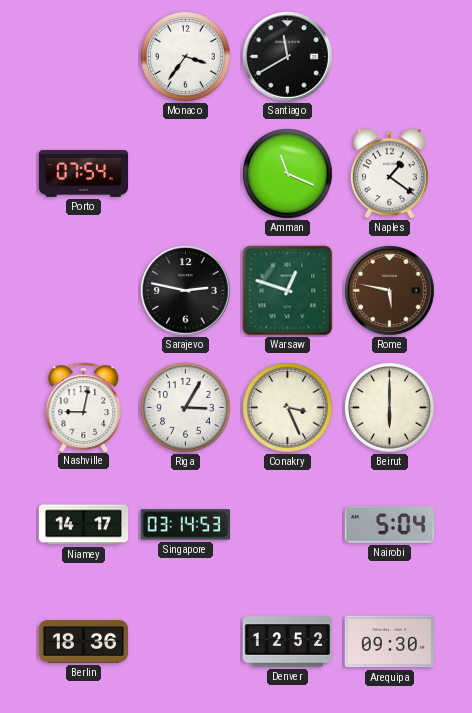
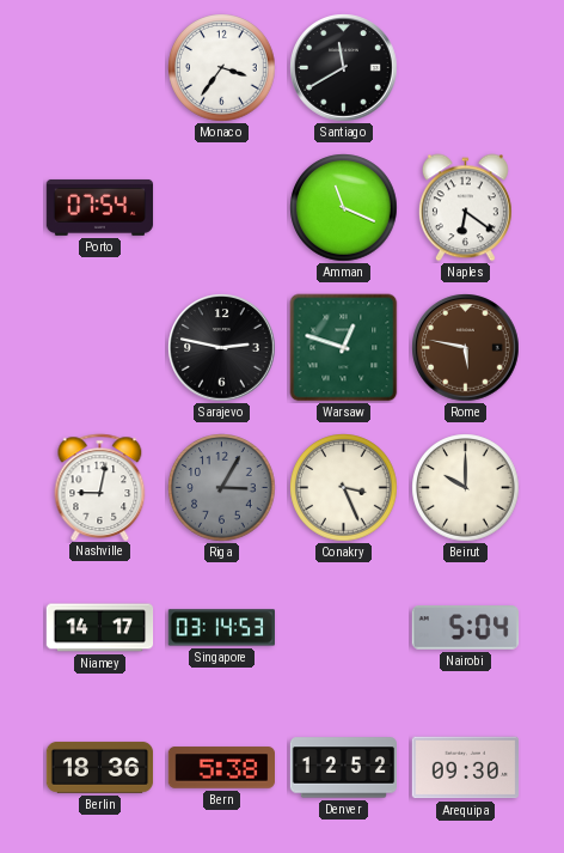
Naples: 1:21 -> 6:21
Riga dial: white -> grey
Beirut: 6:00 -> 10:00
Bern: none -> 5:38
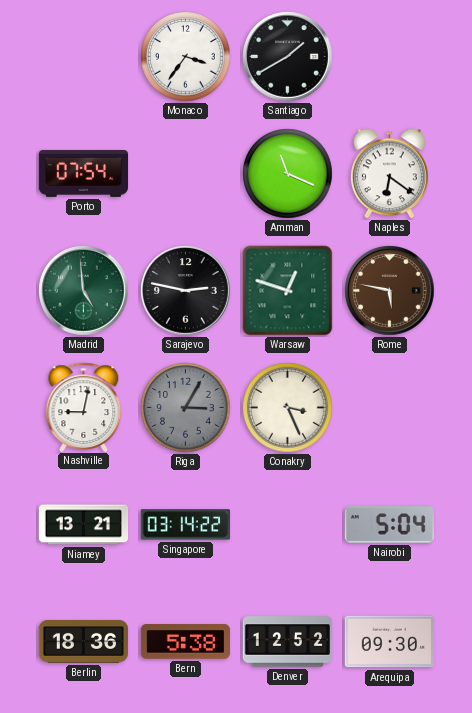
Santiago: 11:40 -> 1:40
Madrid: none -> 4:59
Beirut: 10:00 -> none
Niamey: 14:17 -> 13:21
Singapore: 03:14:53 -> 03:14:22
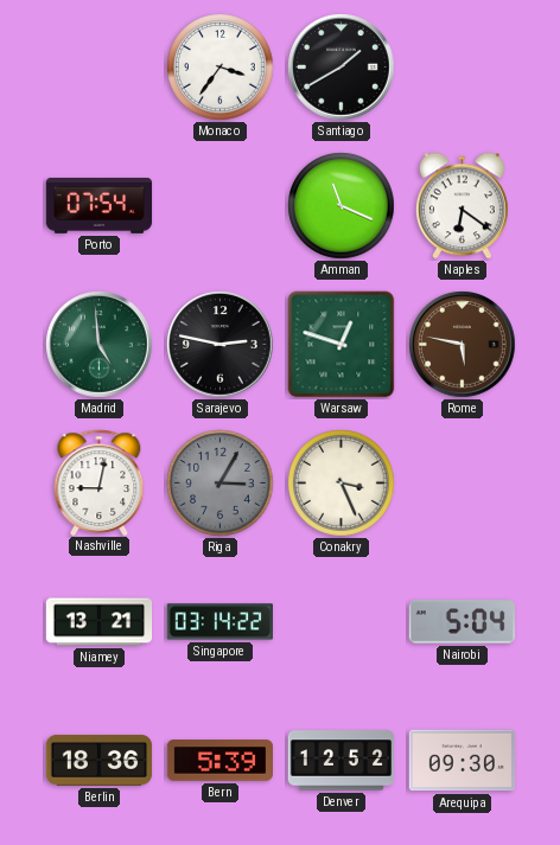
Bern: 5:38 -> 5:39
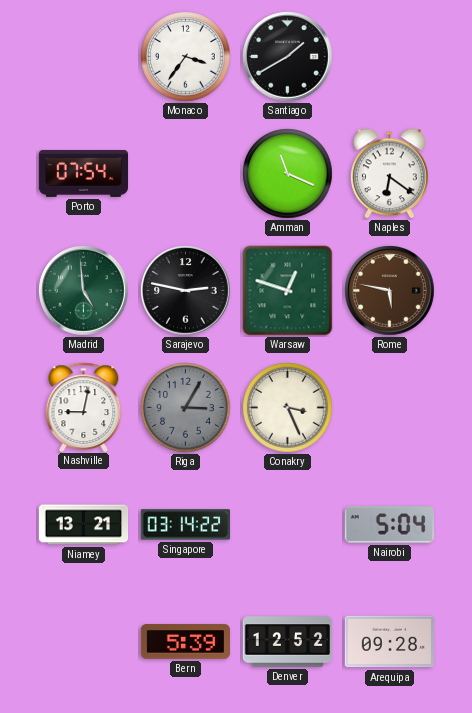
Berlin: 18:36 -> none
Arequipa: 09:30 -> 09:28
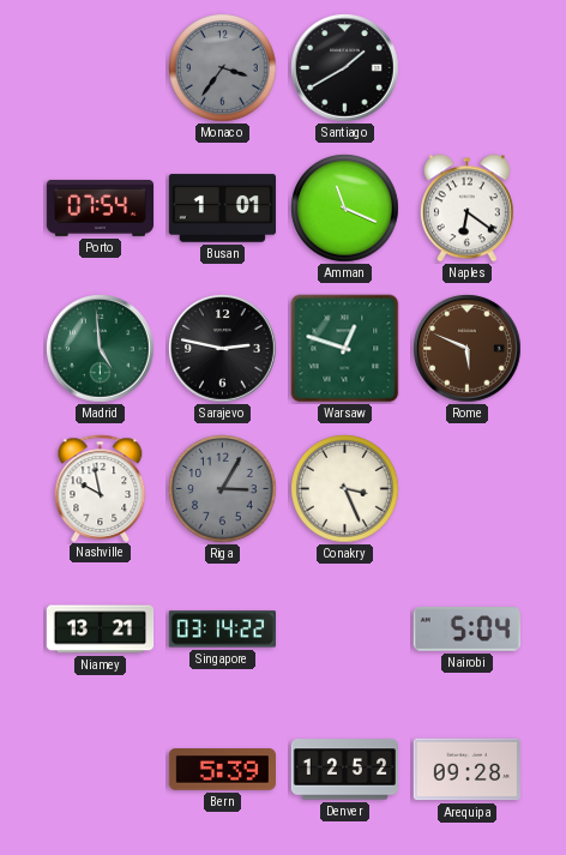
Monaco dial: white -> grey
Busan: none -> 1:01
Rome: 5:47 -> 5:49
Nashville: 9:02 -> 9:58
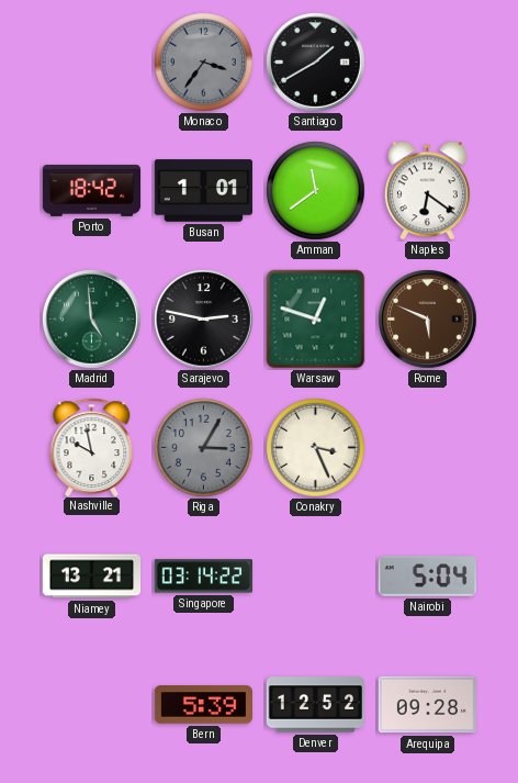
Porto: 07:54 -> 18:42
Amman: 11:19 -> 11:39
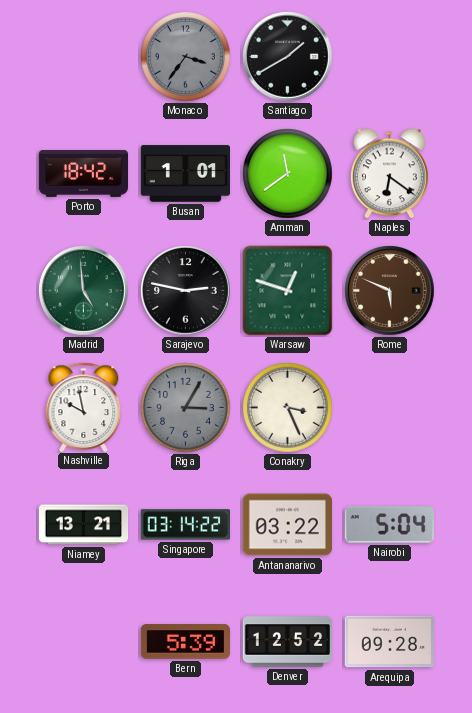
Antananarivo: none -> 03:22
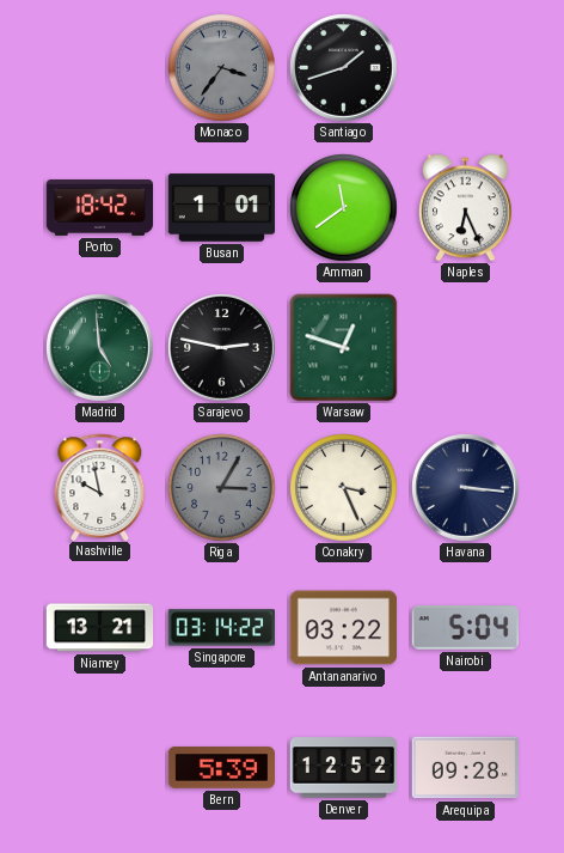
Santiago: 1:40 -> 1:42
Naples: 6:21 -> 6:26
Rome: 5:49 -> none
Havana: none -> 3:16
